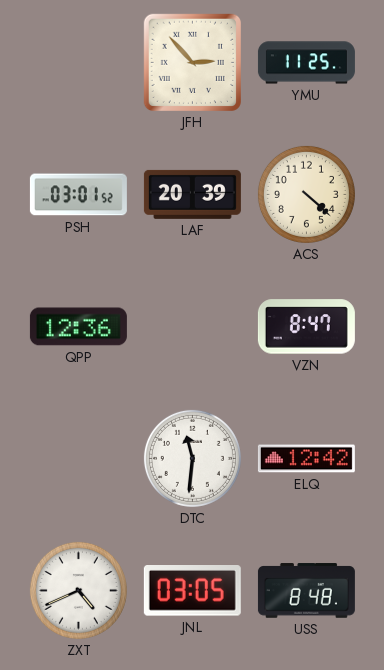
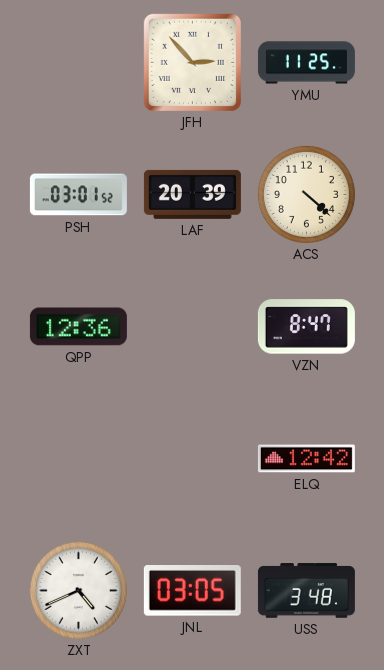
DTC: 11:31 -> none
USS: 8:48 -> 3:48
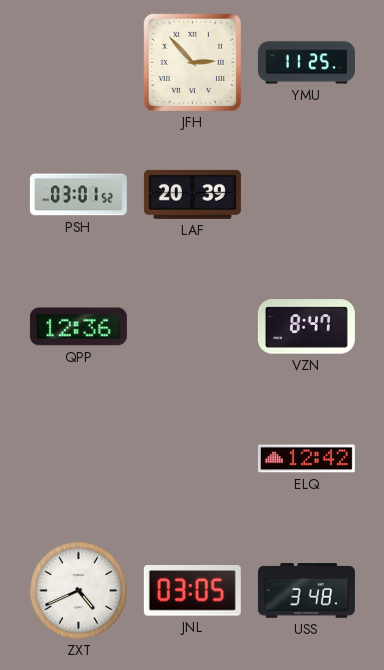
ACS: 4:22 -> none
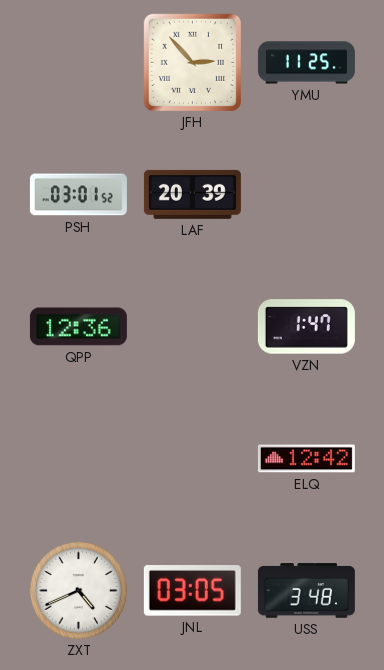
VZN: 8:47 -> 1:47
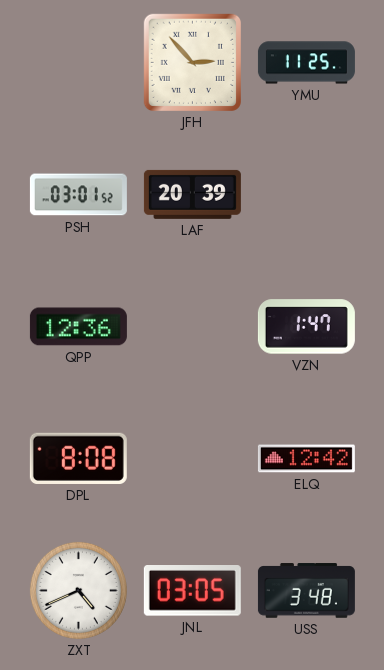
DPL: none -> 8:08
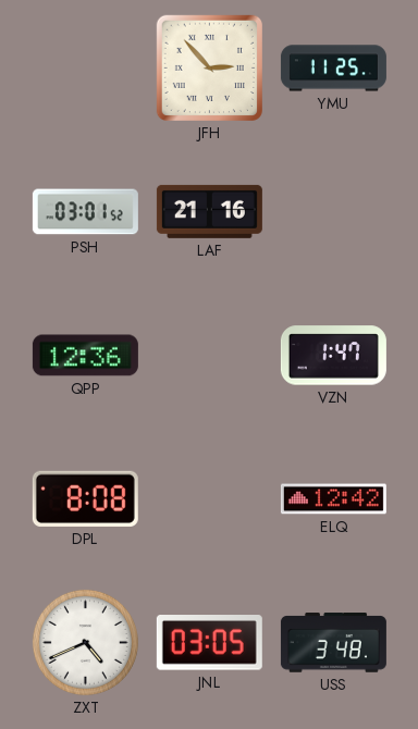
LAF: 20:39 -> 21:16
